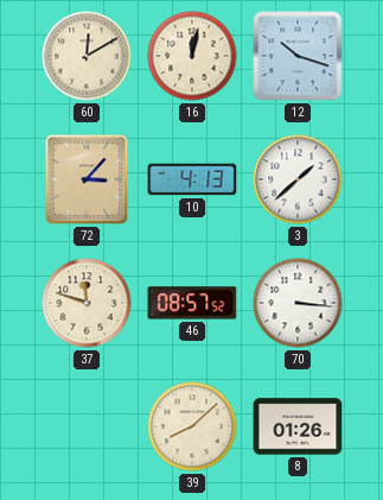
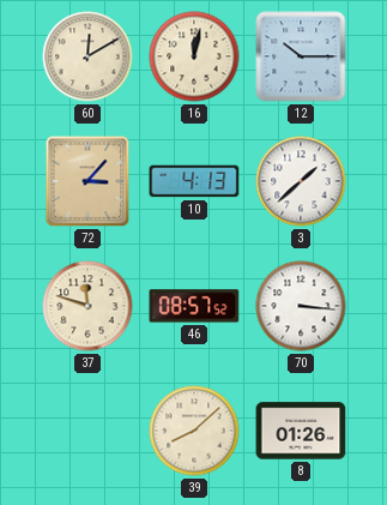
12: 10:18 -> 10:15
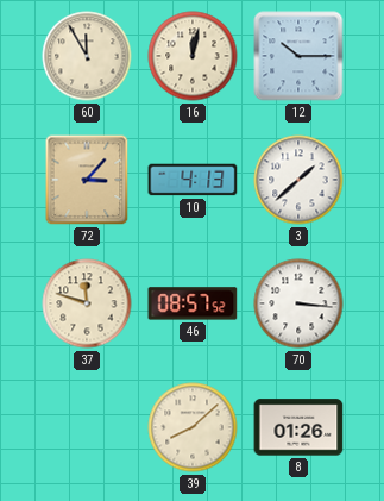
60: 12:10 -> 11:55
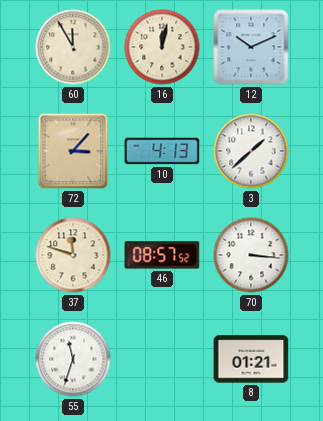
12: 10:15 -> 10:11
55: none -> 11:33
39: 8:08 -> none
8: 01:26 -> 01:21
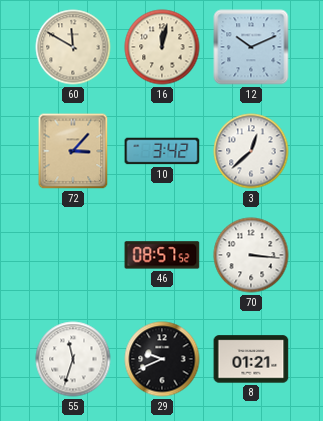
60: 11:55 -> 11:50
10: 4:13 -> 3:42
3: 1:38 -> 12:38
37: 11:48 -> none
29: none -> 9:41
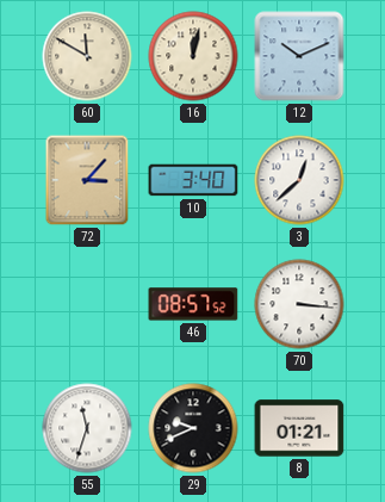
10: 3:42 -> 3:40
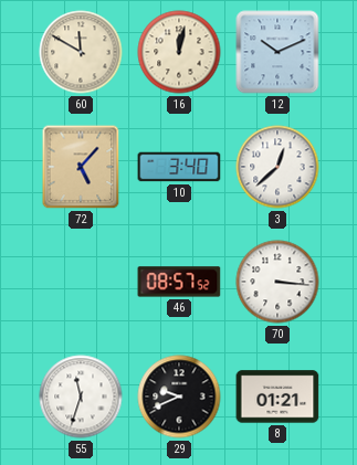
72: 3:07 -> 5:07
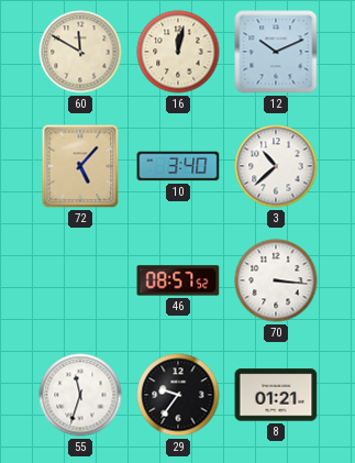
3: 12:38 -> 10:38
29: 9:41 -> 9:36
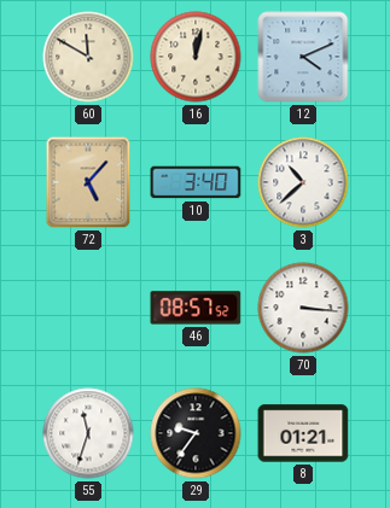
12: 10:11 -> 4:11
